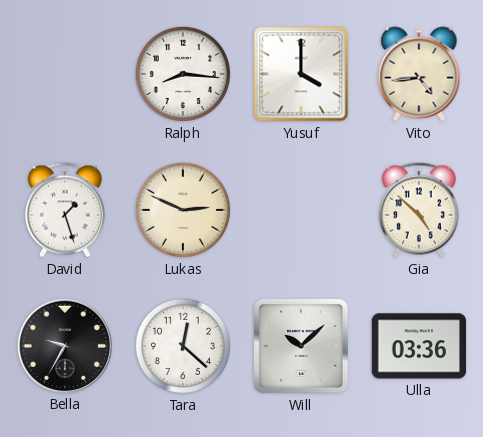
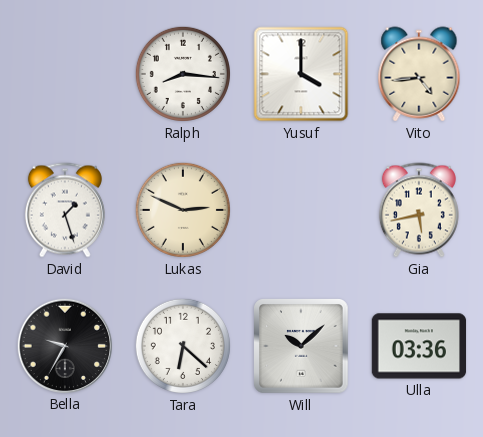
Gia: 4:52 -> 5:43
Tara: 12:22 -> 6:22
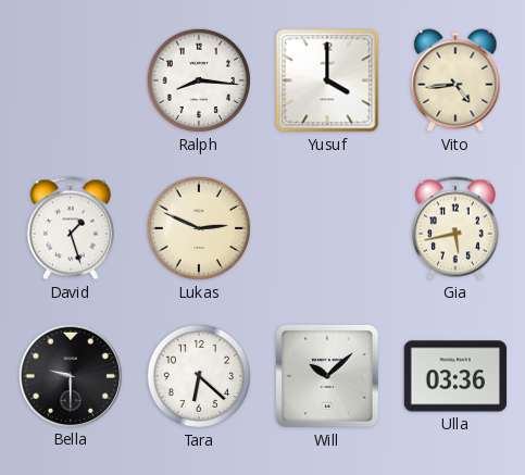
Bella: 9:35 -> 9:30
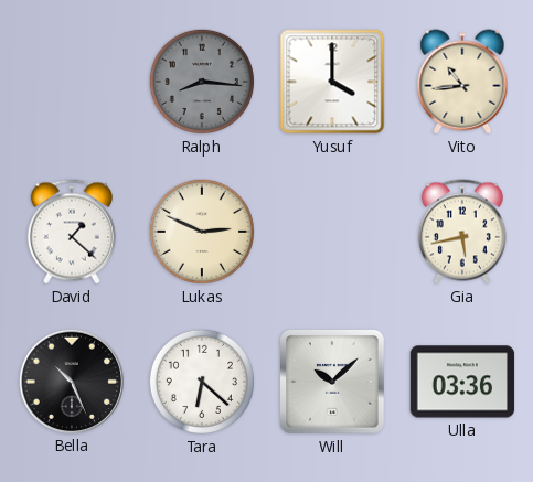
Ralph dial: white -> grey
Vito: 4:44 -> 10:44
David: 1:27 -> 1:22
Bella: 9:30 -> 10:26
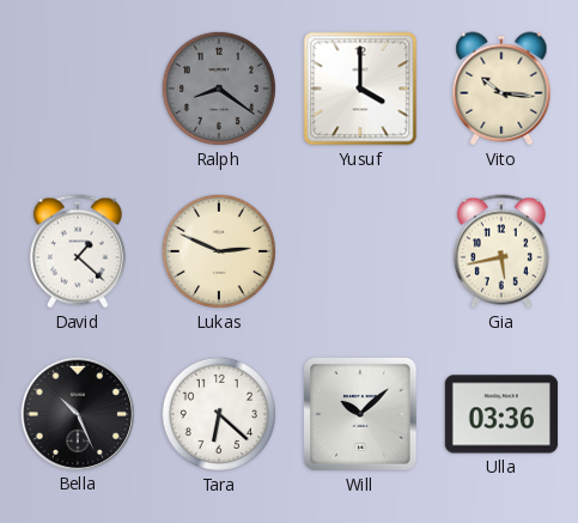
Ralph: 8:16 -> 8:21
Vito: 10:44 -> 10:16
